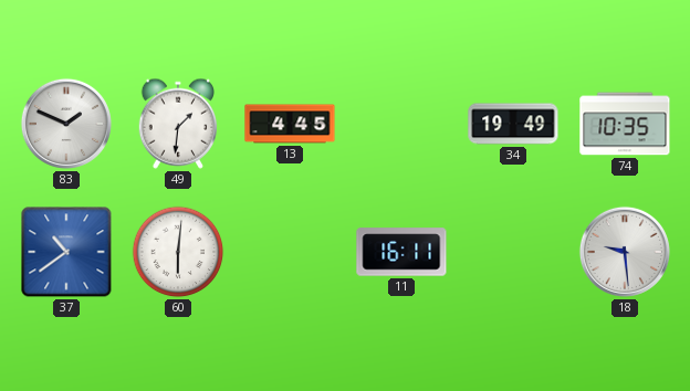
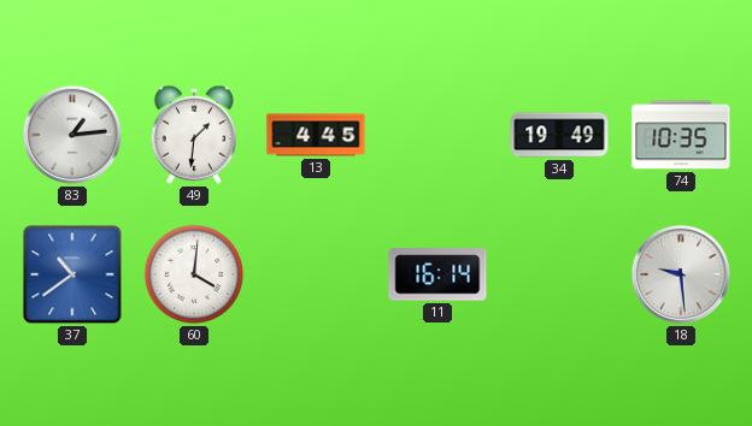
83: 1:49 -> 1:14
60: 6:01 -> 4:01
11: 16:11 -> 16:14
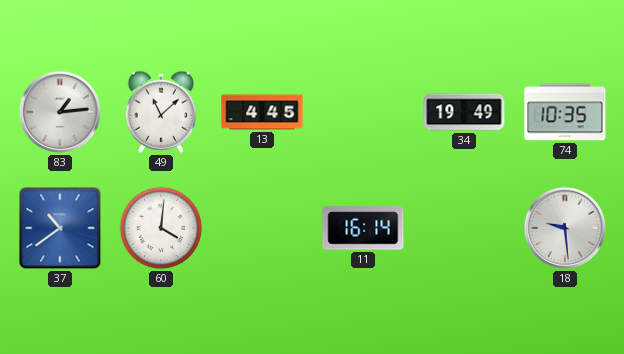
49: 1:31 -> 11:08
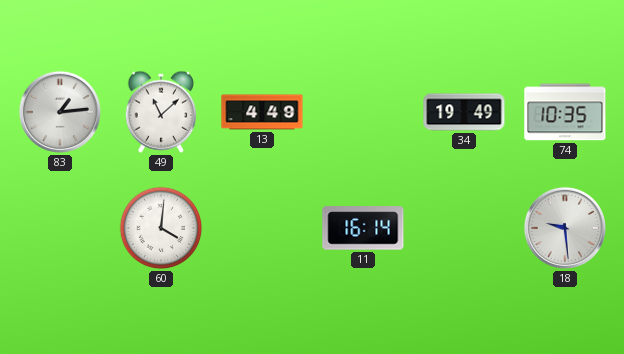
13: 4:45 -> 4:49
37: 10:39 -> none
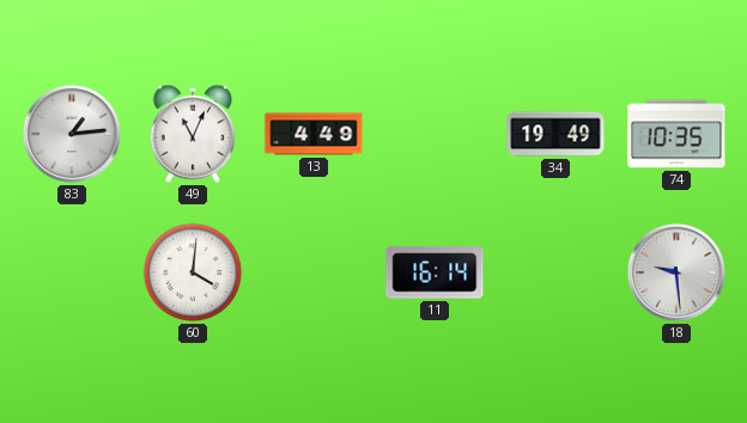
49: 11:08 -> 11:04
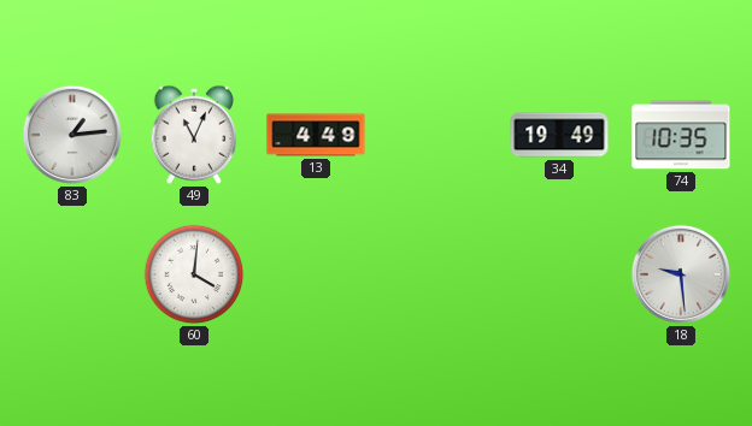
11: 16:14 -> none
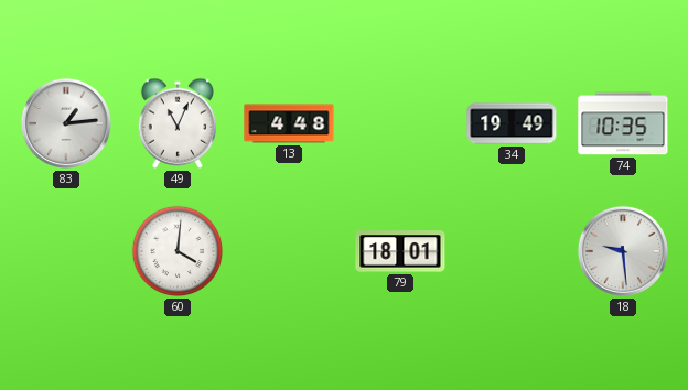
13: 4:49 -> 4:48
79: none -> 18:01
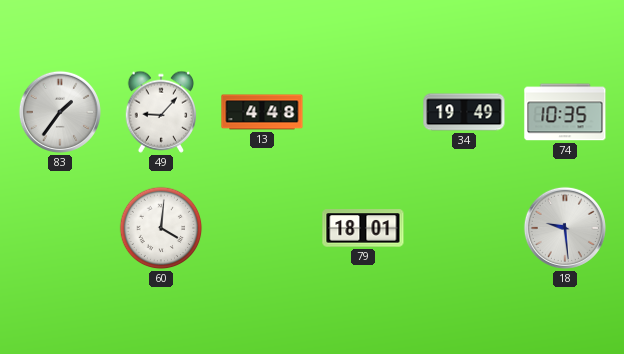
83: 1:14 -> 1:36
49: 11:04 -> 9:07
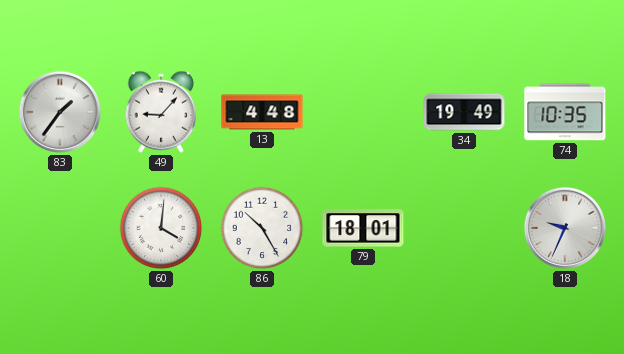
86: none -> 10:25
18: 9:29 -> 9:34
